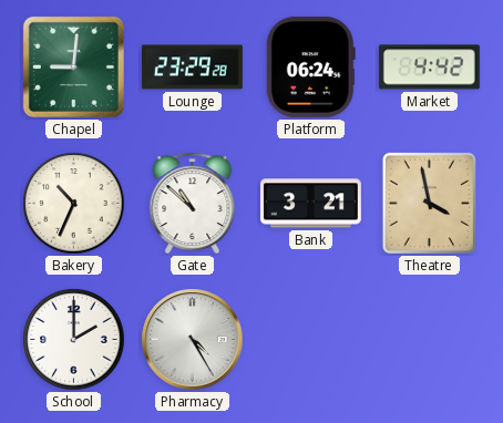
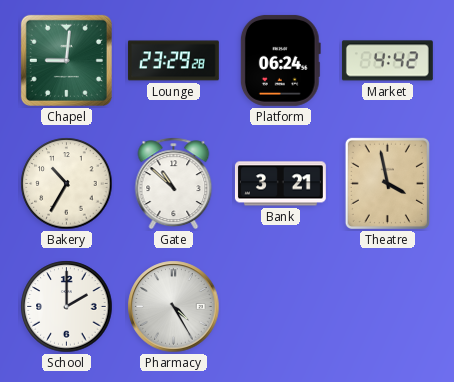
Bakery: 10:34 -> 10:35
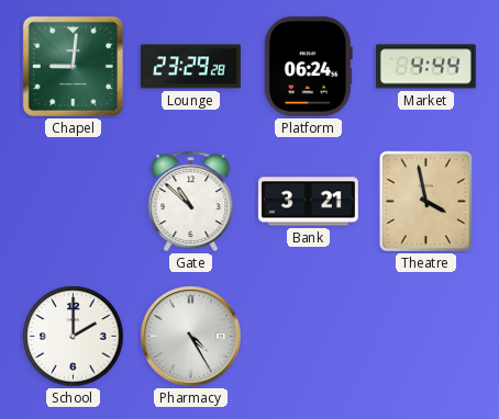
Market: 4:42 -> 4:44
Bakery: 10:35 -> none
